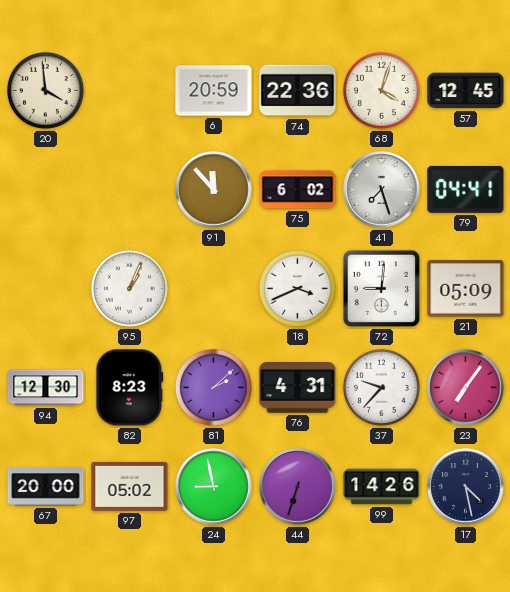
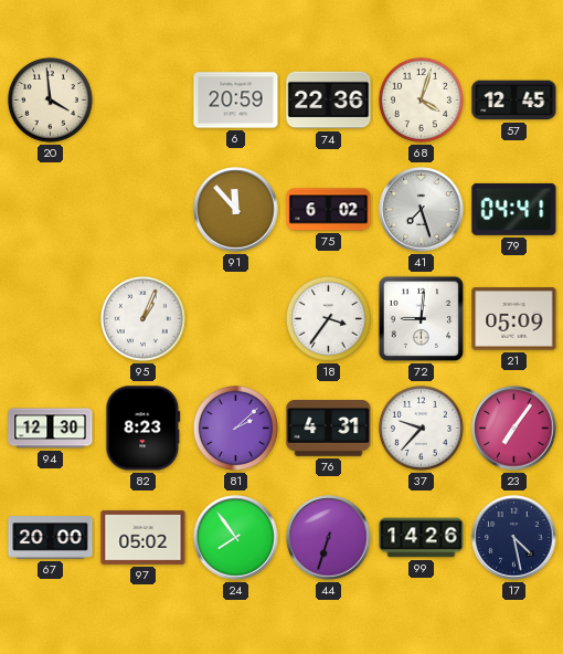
18: 3:41 -> 3:36
24: 8:58 -> 7:54
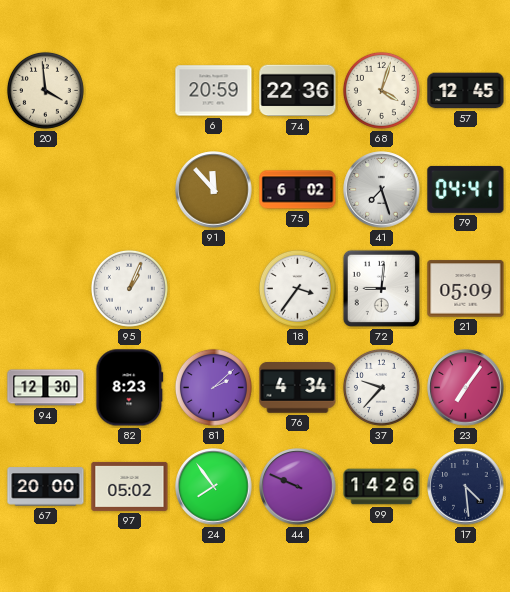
76: 4:31 -> 4:34
44: 6:33 -> 9:49
17: 4:28 -> 4:29
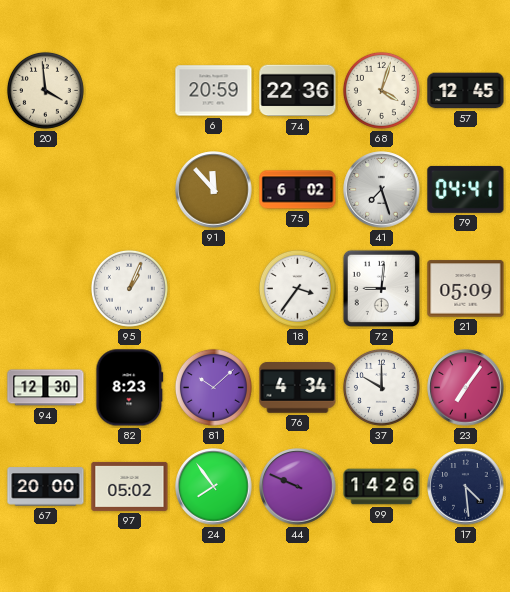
81: 2:08 -> 10:08
37: 9:37 -> 10:00
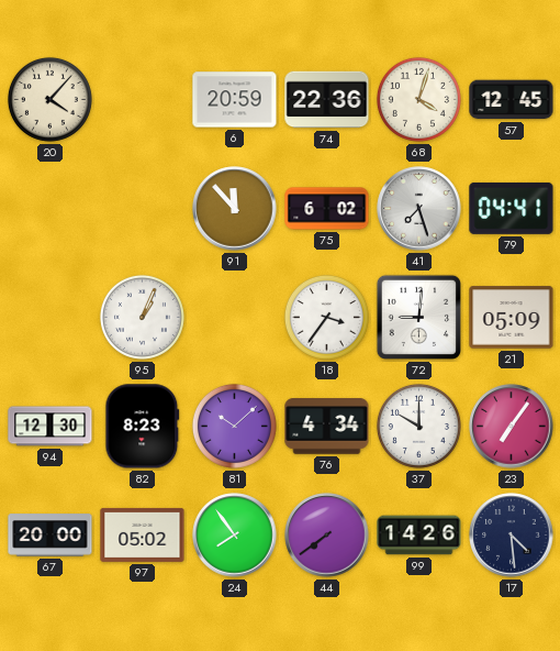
20: 3:59 -> 4:07
44: 9:49 -> 7:39
